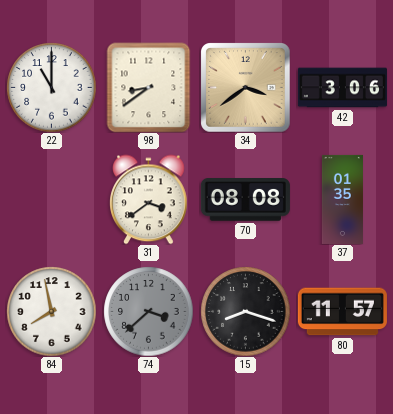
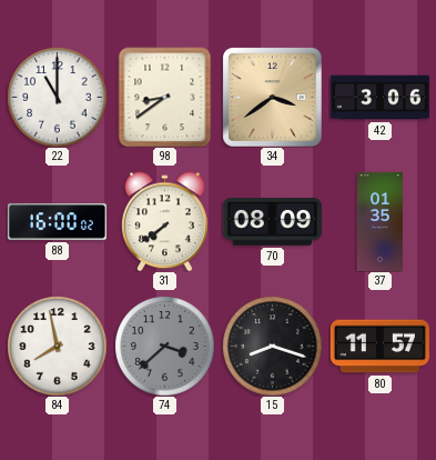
88: none -> 16:00
31: 3:39 -> 7:39
70: 08:08 -> 08:09
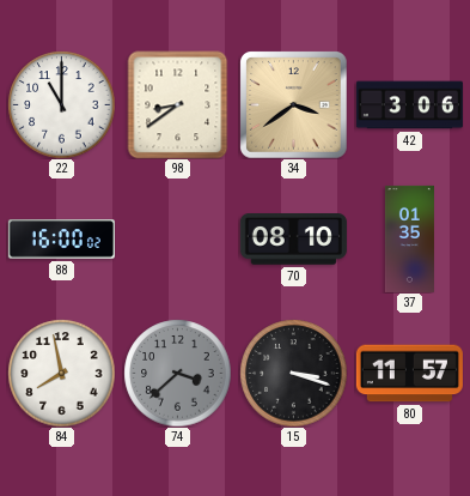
31: 7:39 -> none
70: 08:09 -> 08:10
15: 8:18 -> 3:18
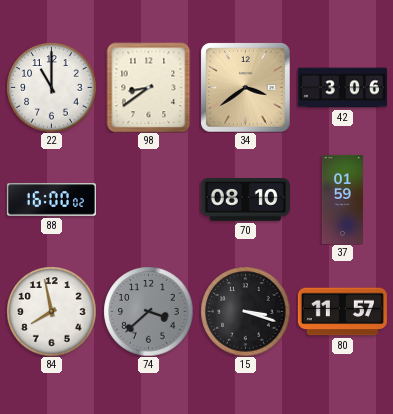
37: 01:35 -> 01:59
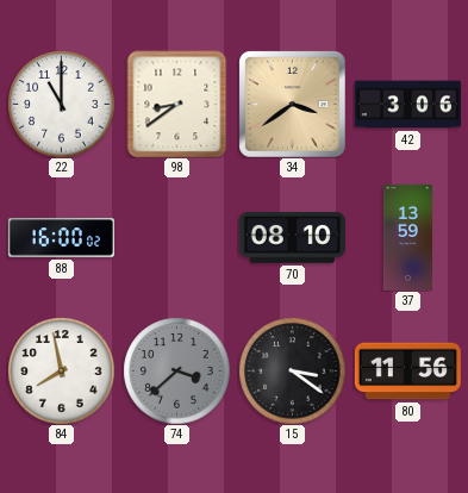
37: 01:59 -> 13:59
15: 3:18 -> 3:21
80: 11:57 -> 11:56
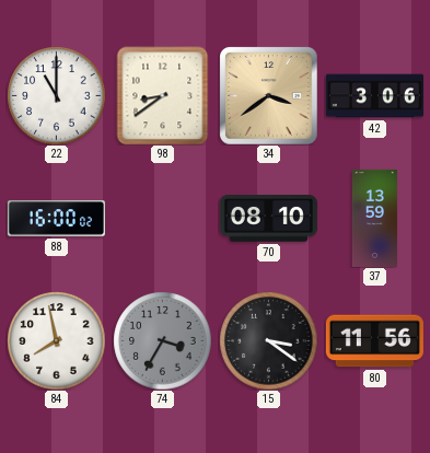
74: 3:38 -> 3:35
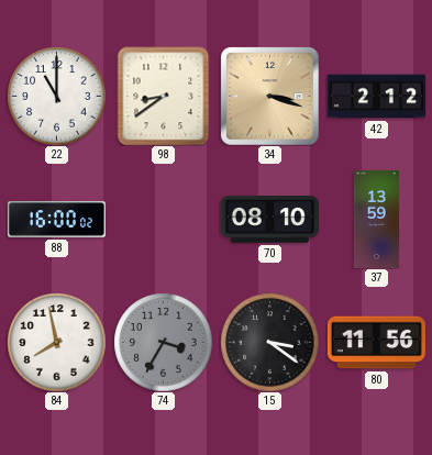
34: 3:39 -> 3:18
42: 3:06 -> 2:12
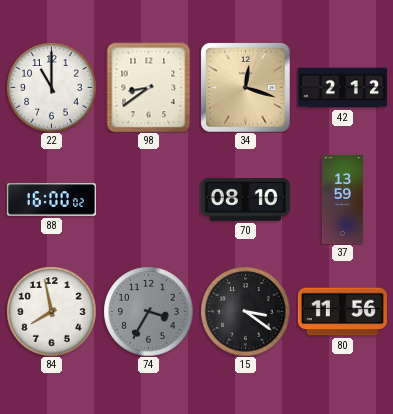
34: 3:18 -> 12:18
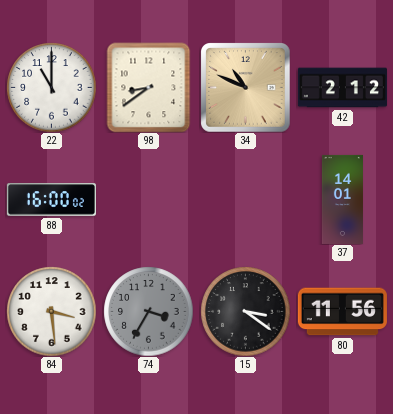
34: 12:18 -> 10:49
70: 08:10 -> none
37: 13:59 -> 14:01
84: 7:58 -> 3:29
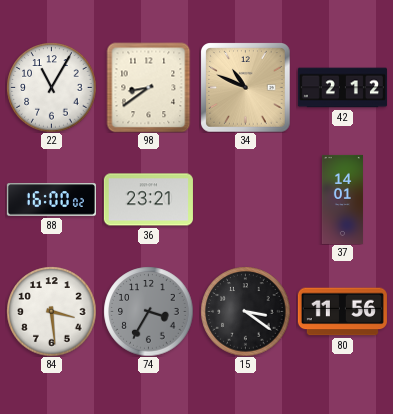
22: 11:00 -> 11:05
36: none -> 23:21
